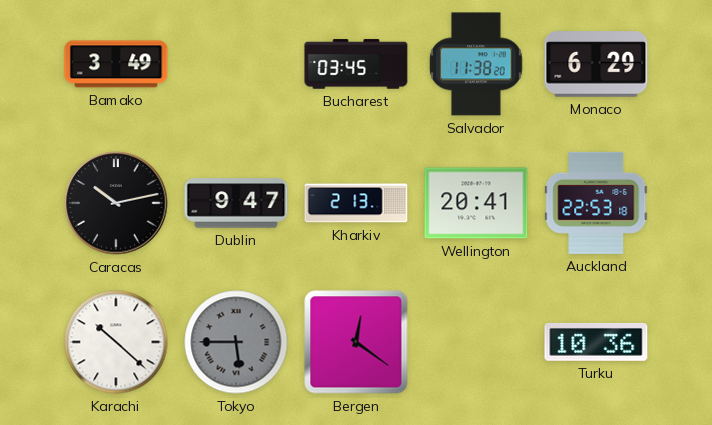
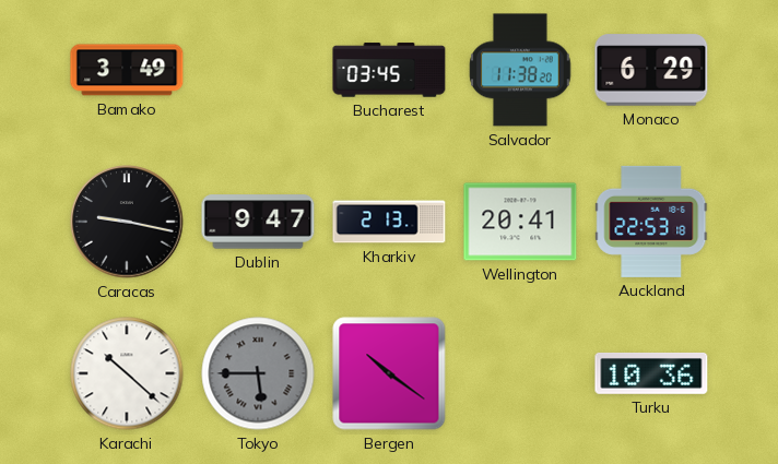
Caracas: 10:13 -> 9:17
Bergen: 12:21 -> 10:21
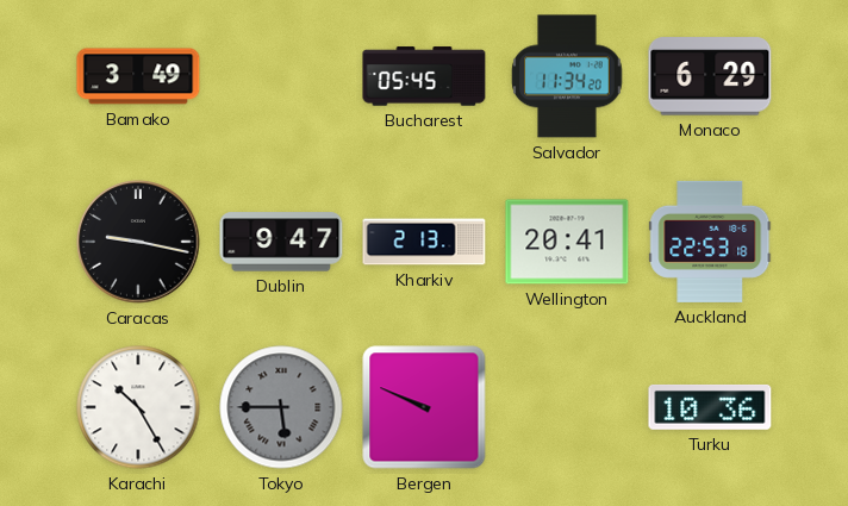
Bucharest: 03:45 -> 05:45
Salvador: 11:38 -> 11:34
Karachi: 10:22 -> 10:25
Bergen: 10:21 -> 9:49
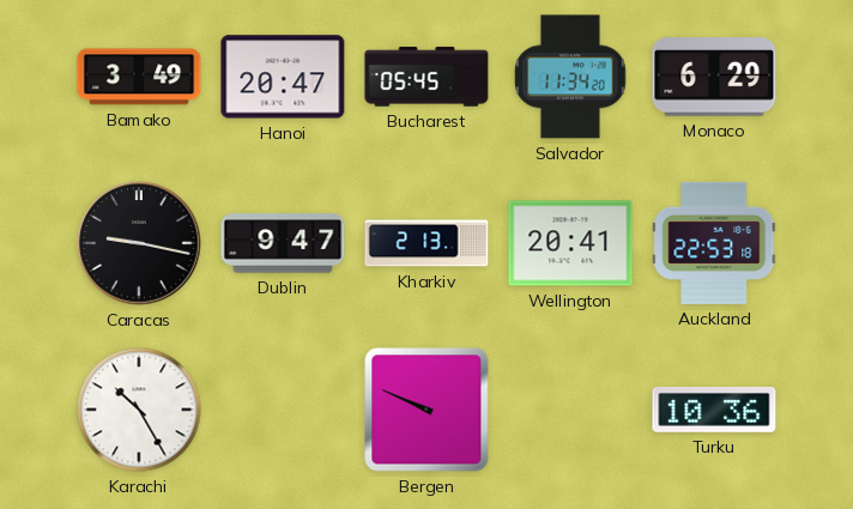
Hanoi: none -> 20:47
Tokyo: 5:45 -> none
